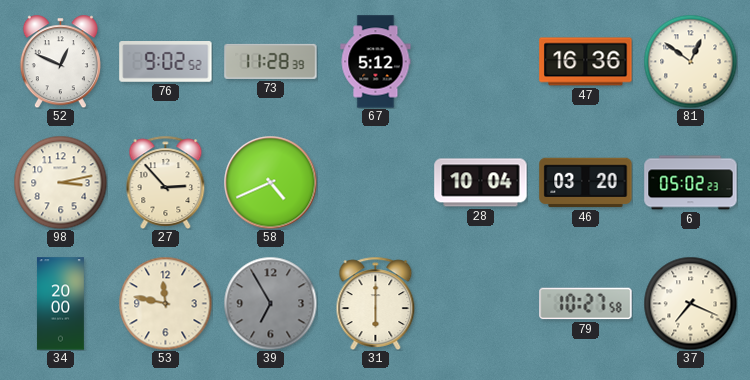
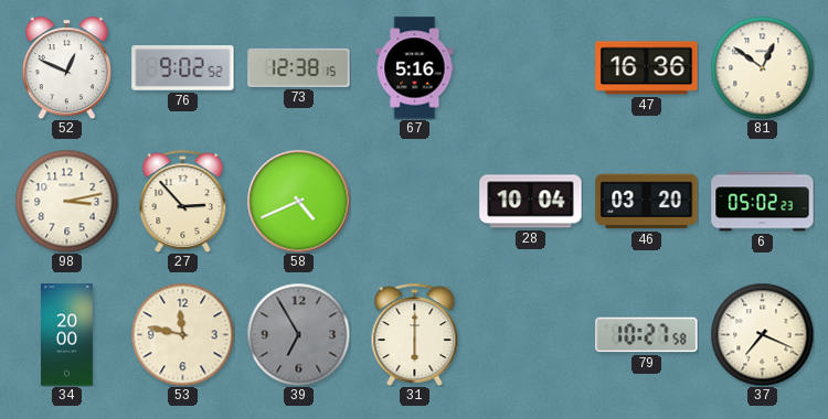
73: 11:28 -> 12:38
67: 5:12 -> 5:16
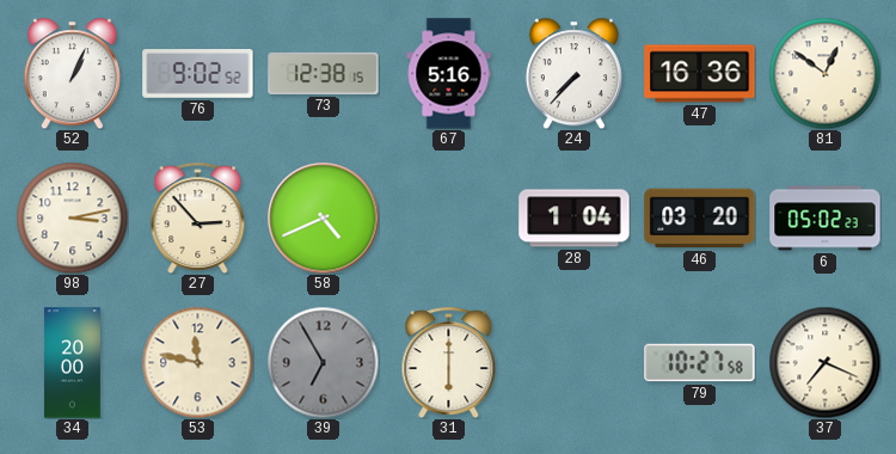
52: 12:49 -> 1:04
24: none -> 7:37
28: 10:04 -> 1:04
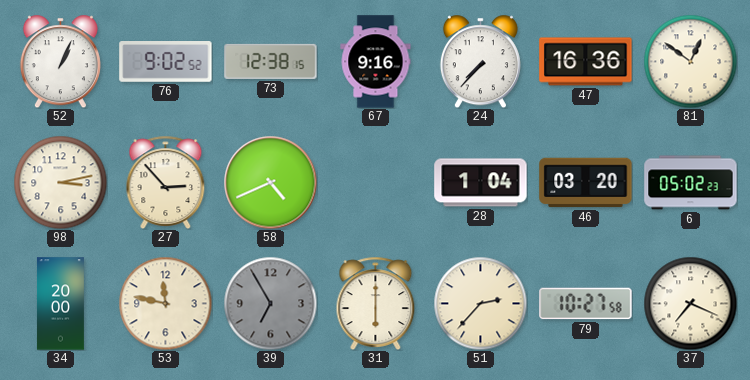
67: 5:16 -> 9:16
51: none -> 2:37
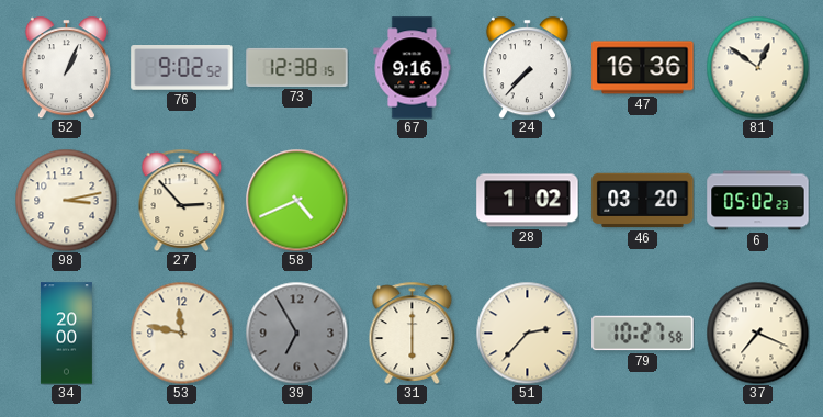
28: 1:04 -> 1:02
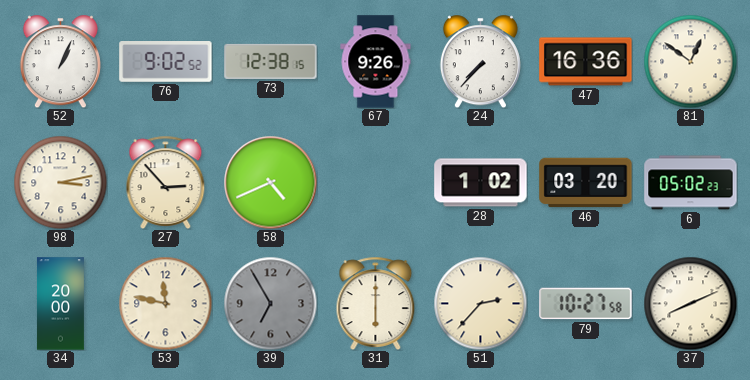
67: 9:16 -> 9:26
37: 7:19 -> 8:11
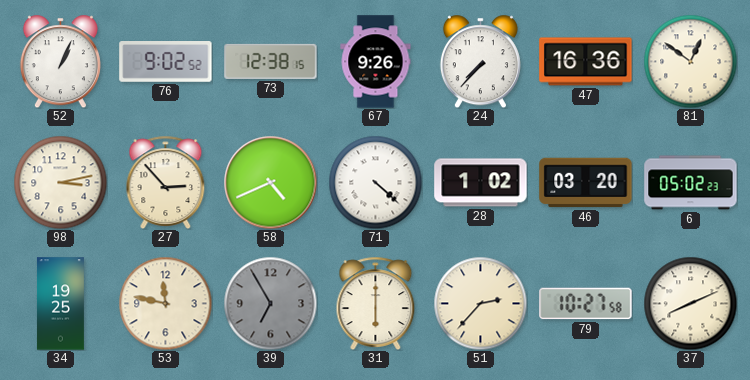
71: none -> 4:22
34: 20:00 -> 19:25
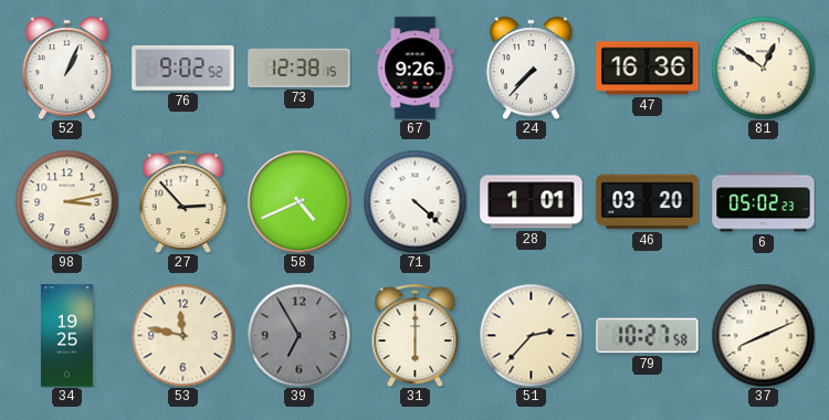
28: 1:02 -> 1:01
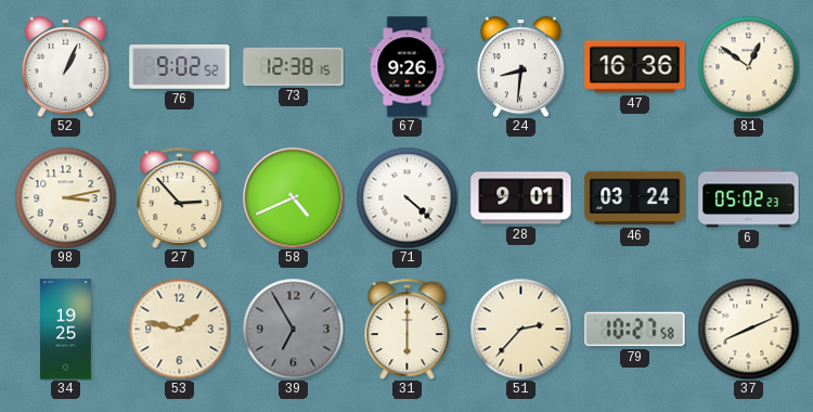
24: 7:37 -> 8:31
28: 1:01 -> 9:01
46: 03:20 -> 03:24
53: 11:47 -> 1:47
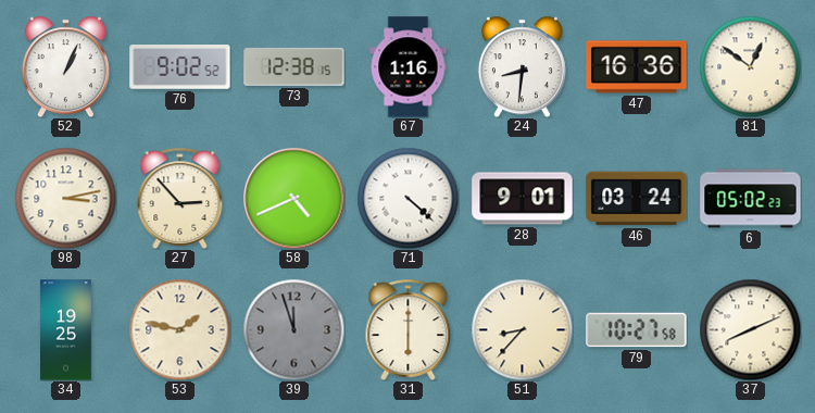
67: 9:26 -> 1:16
39: 6:55 -> 11:57
51: 2:37 -> 8:37
